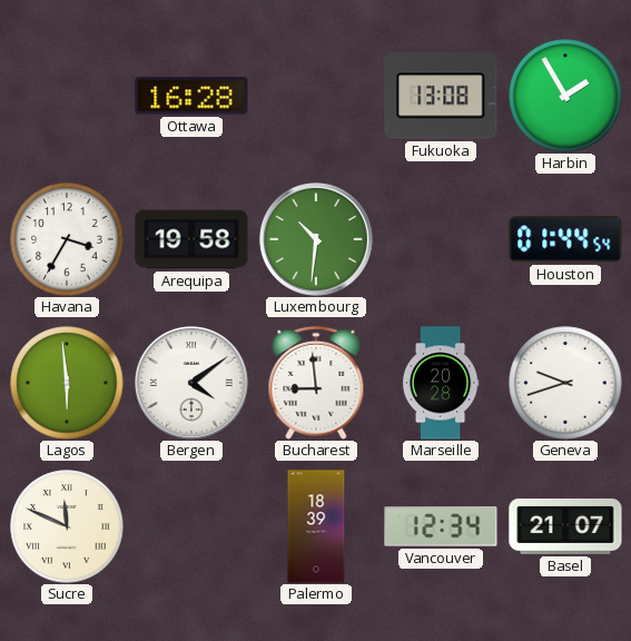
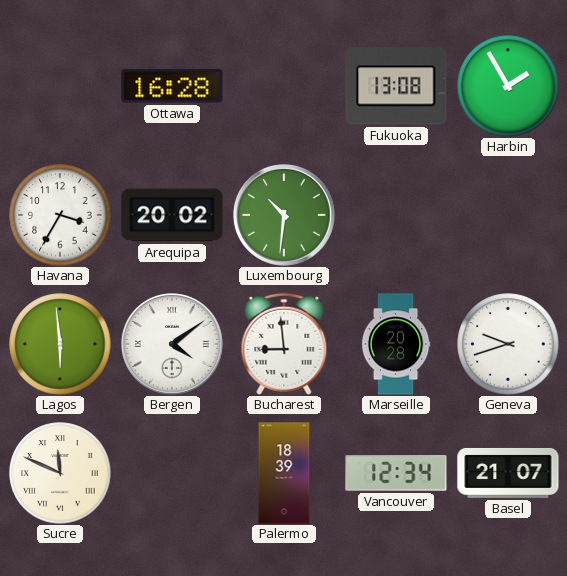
Arequipa: 19:58 -> 20:02
Houston: 01:44 -> none
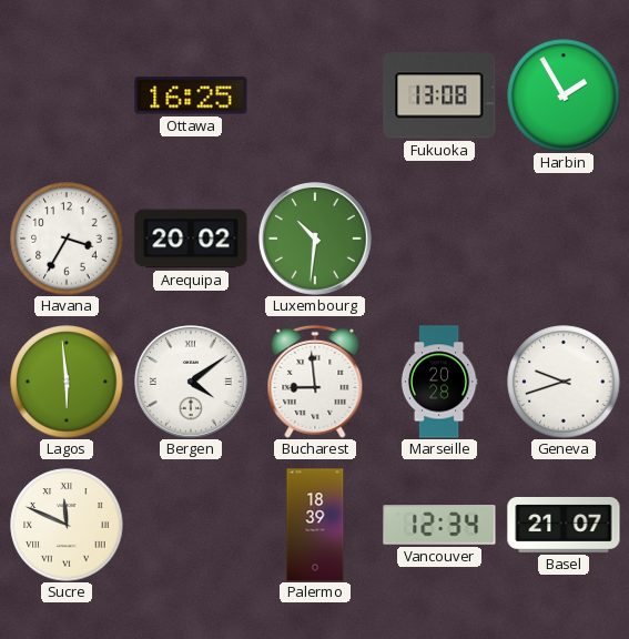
Ottawa: 16:28 -> 16:25
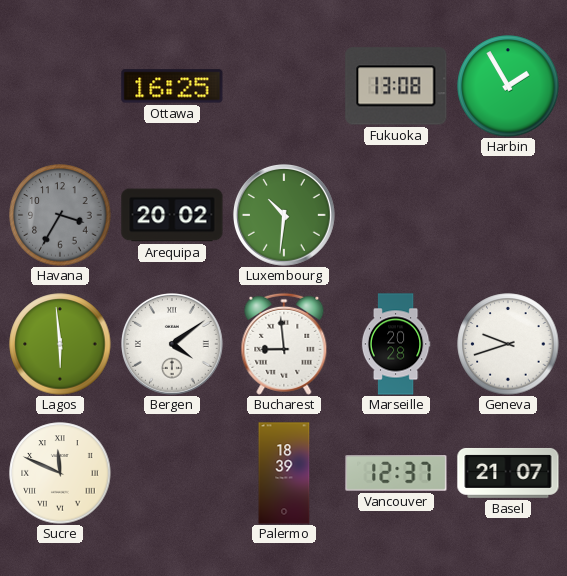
Havana dial: white -> grey
Vancouver: 12:34 -> 12:37
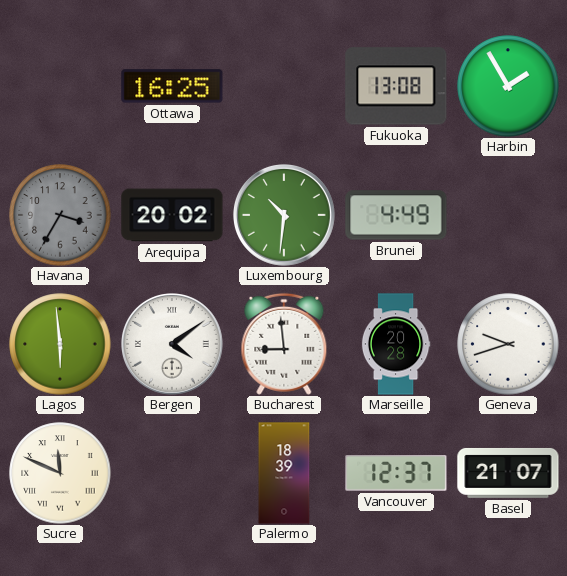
Brunei: none -> 4:49
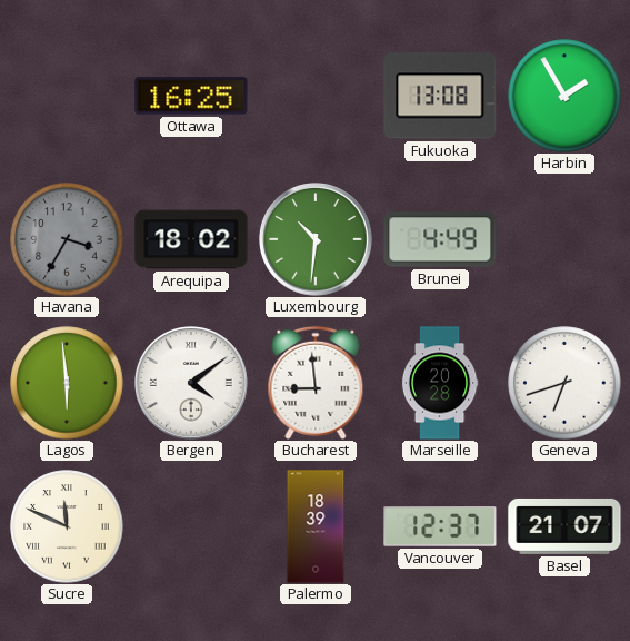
Arequipa: 20:02 -> 18:02
Geneva: 9:42 -> 6:42
